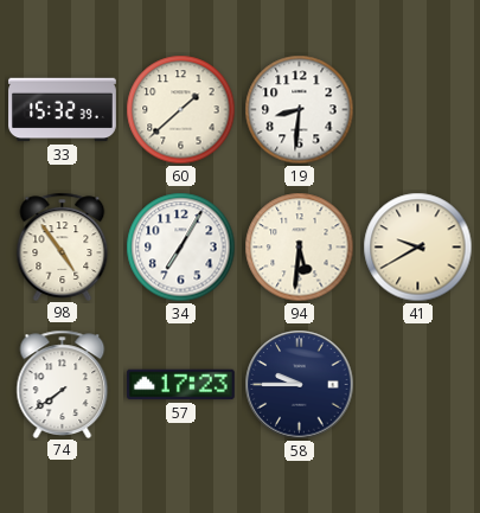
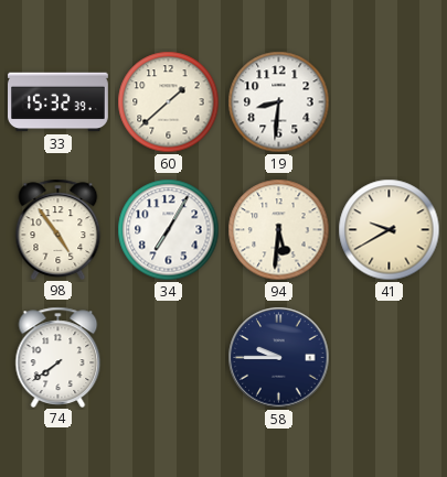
57: 17:23 -> none
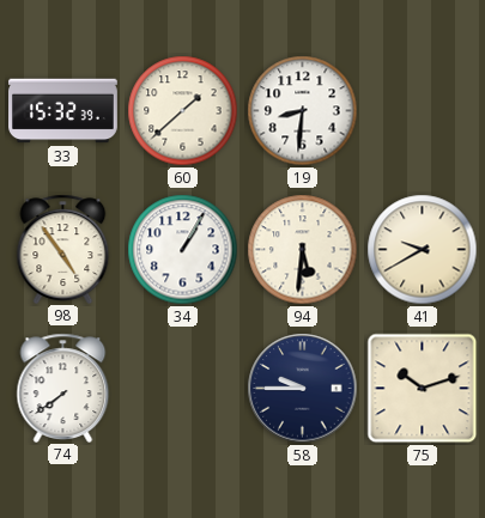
34: 7:05 -> 1:05
75: none -> 10:12
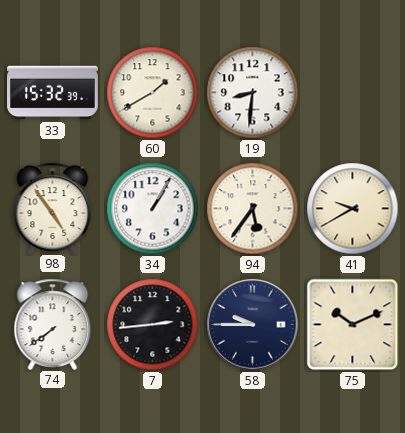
60: 1:38 -> 1:40
94: 5:31 -> 5:36
7: none -> 2:44
75: 10:12 -> 10:11
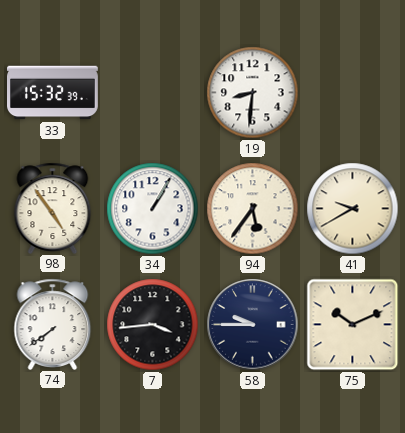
60: 1:40 -> none
7: 2:44 -> 3:44
